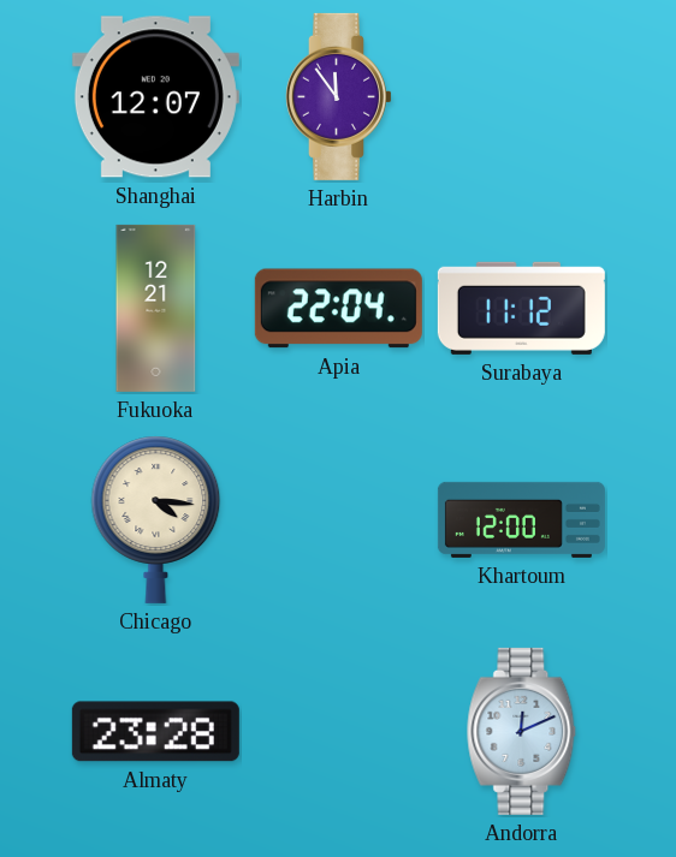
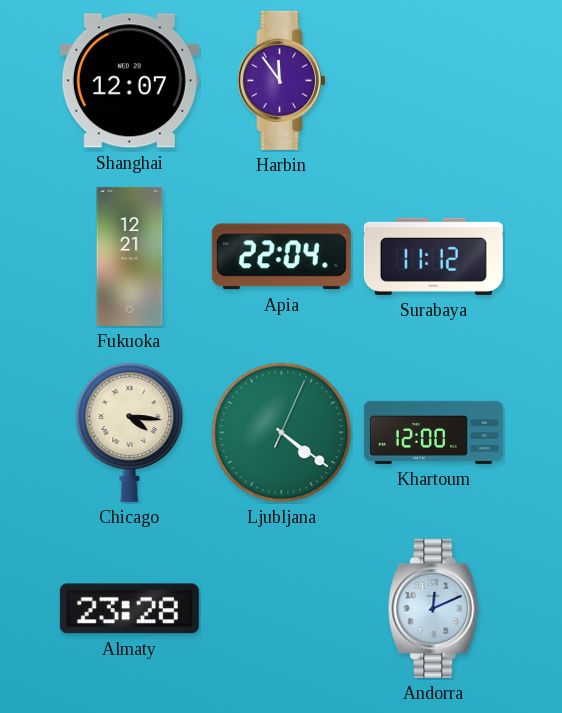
Ljubljana: none -> 4:21
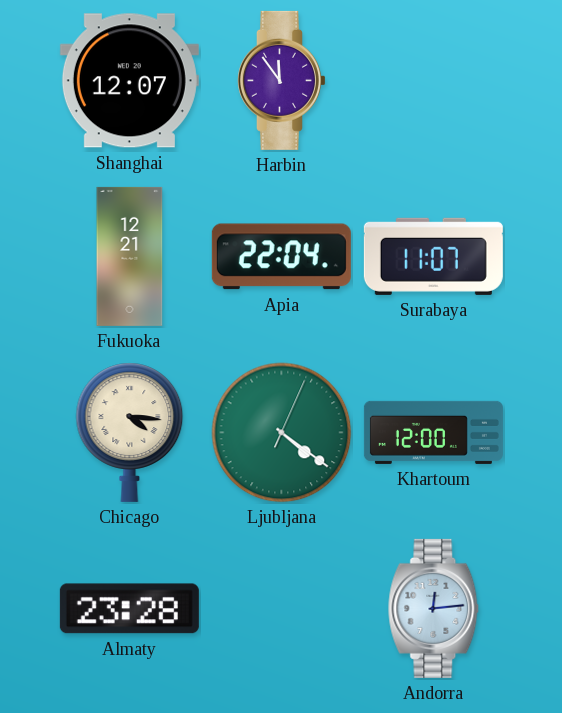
Surabaya: 11:12 -> 11:07
Andorra: 12:11 -> 12:14
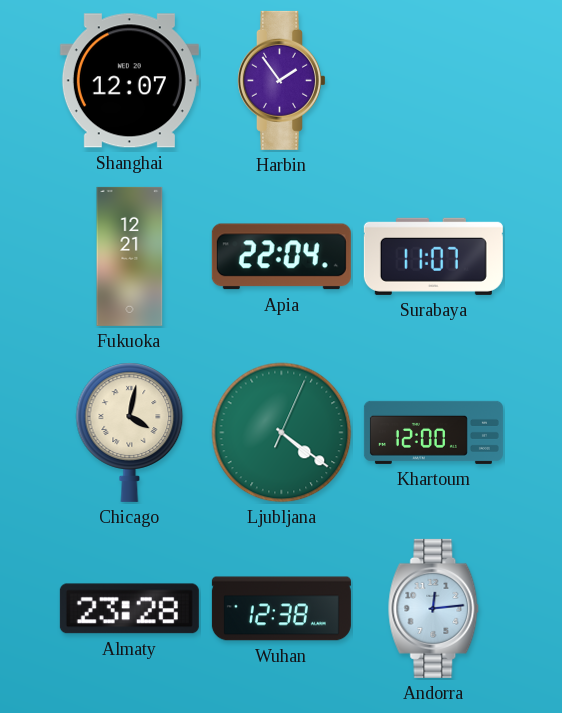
Harbin: 11:54 -> 1:54
Chicago: 4:16 -> 4:02
Wuhan: none -> 12:38
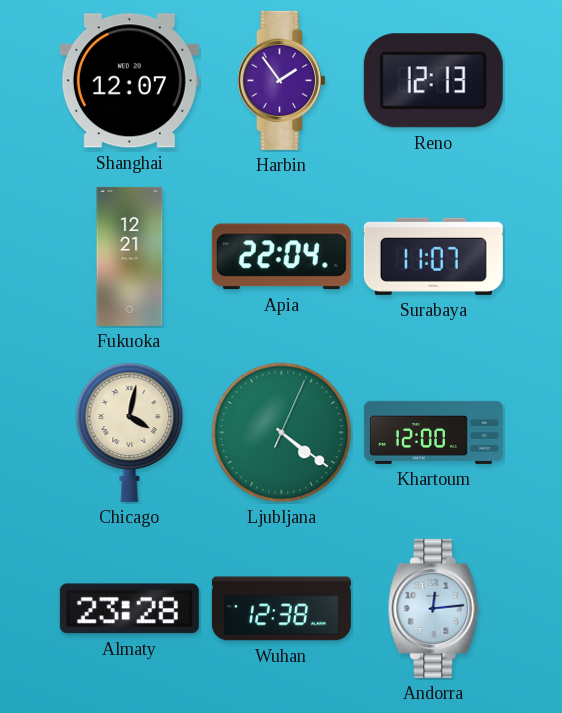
Reno: none -> 12:13
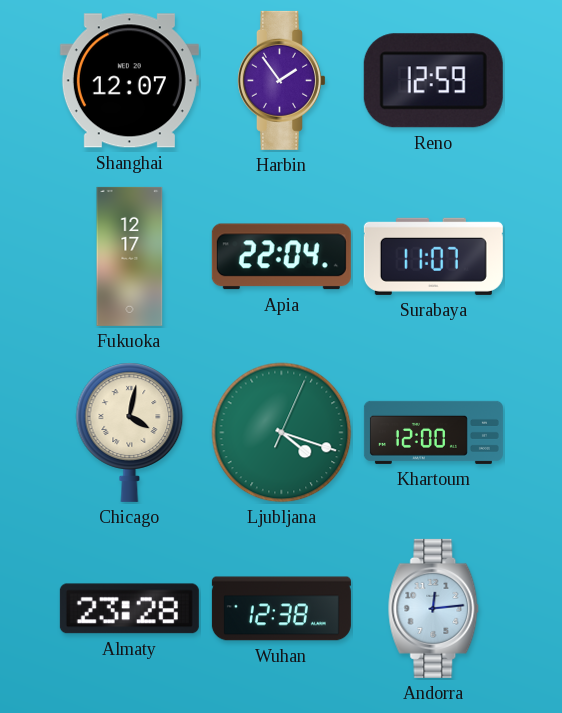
Reno: 12:13 -> 12:59
Fukuoka: 12:21 -> 12:17
Ljubljana: 4:21 -> 4:18
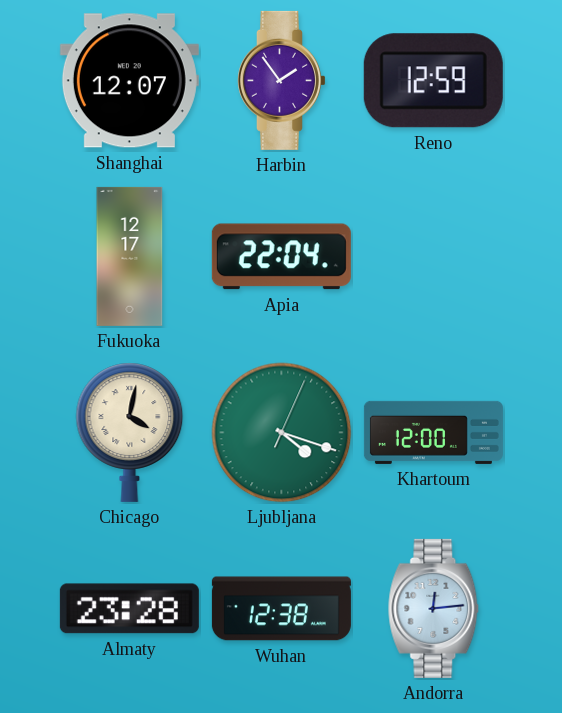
Surabaya: 11:07 -> none
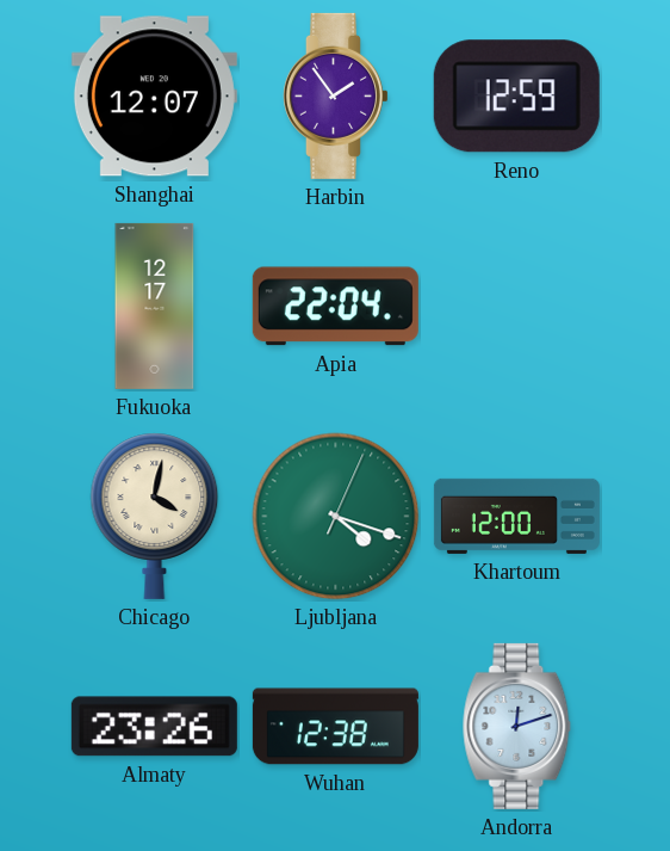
Almaty: 23:28 -> 23:26
Andorra: 12:14 -> 12:12
